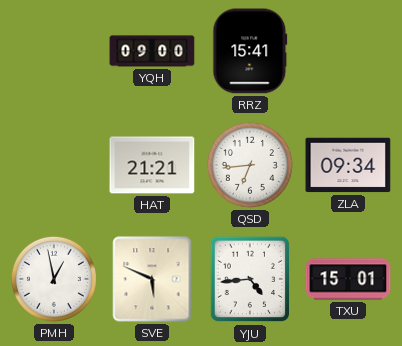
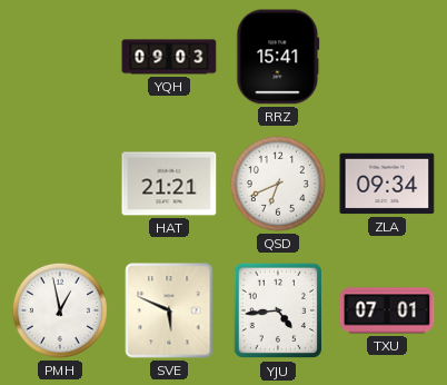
YQH: 09:00 -> 09:03
QSD: 6:44 -> 6:41
TXU: 15:01 -> 07:01
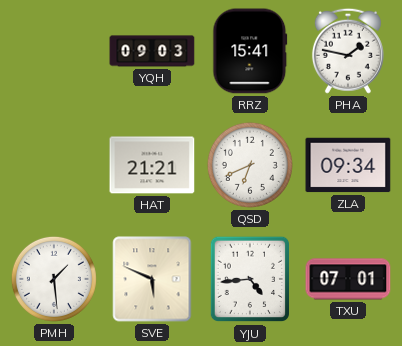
PHA: none -> 1:47
PMH: 12:58 -> 1:29
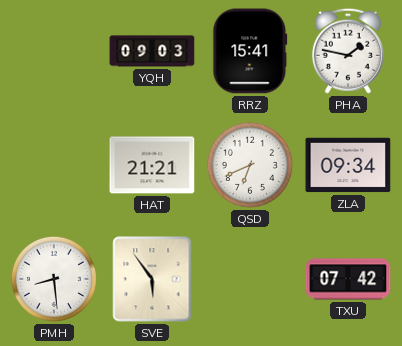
PMH: 1:29 -> 8:29
SVE: 5:49 -> 5:54
YJU: 4:44 -> none
TXU: 07:01 -> 07:42
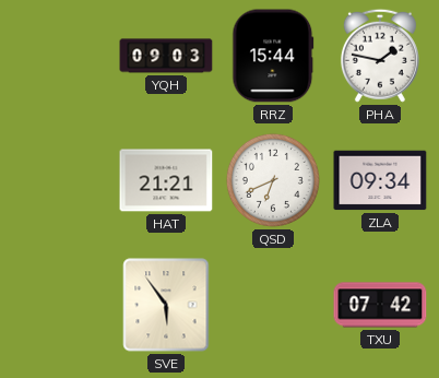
RRZ: 15:41 -> 15:44
PMH: 8:29 -> none
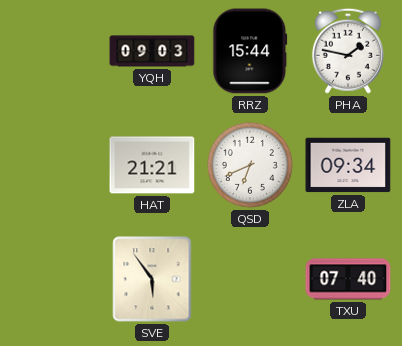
TXU: 07:42 -> 07:40
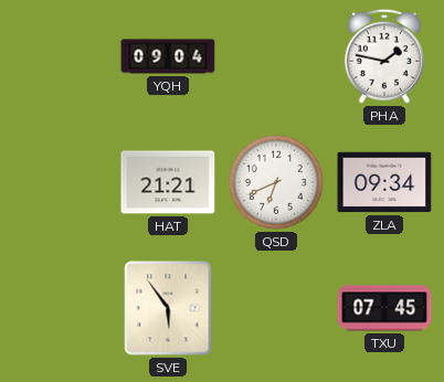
YQH: 09:03 -> 09:04
RRZ: 15:44 -> none
TXU: 07:40 -> 07:45
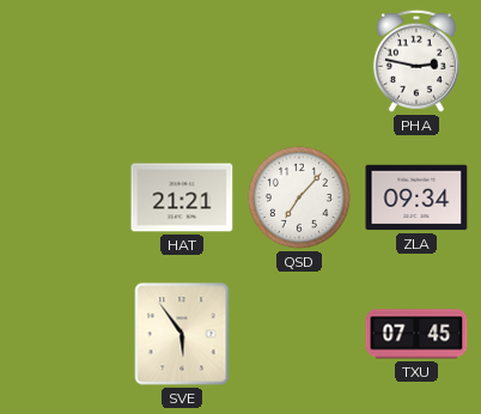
YQH: 09:04 -> none
PHA: 1:47 -> 2:47
QSD: 6:41 -> 7:07
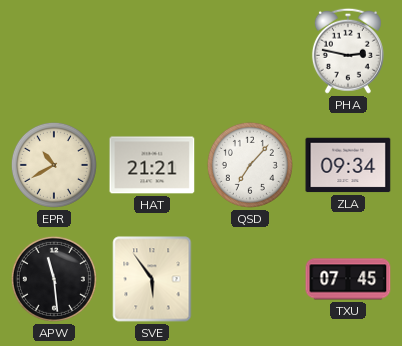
EPR: none -> 10:40
APW: none -> 11:29
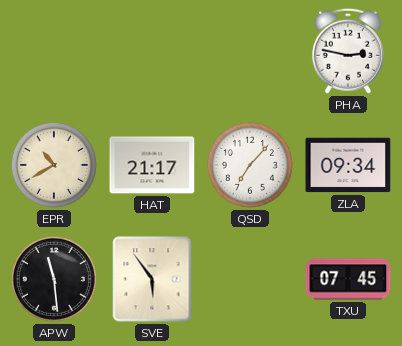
HAT: 21:21 -> 21:17
